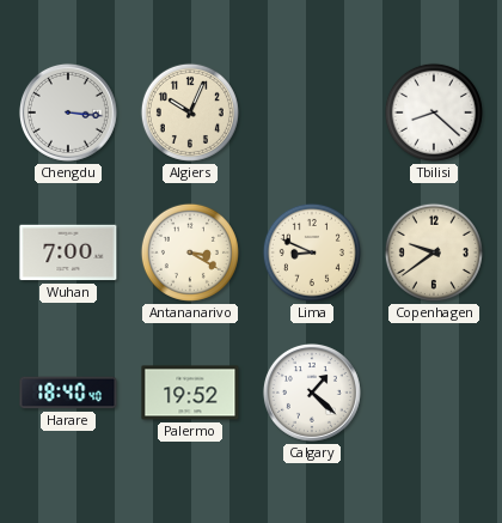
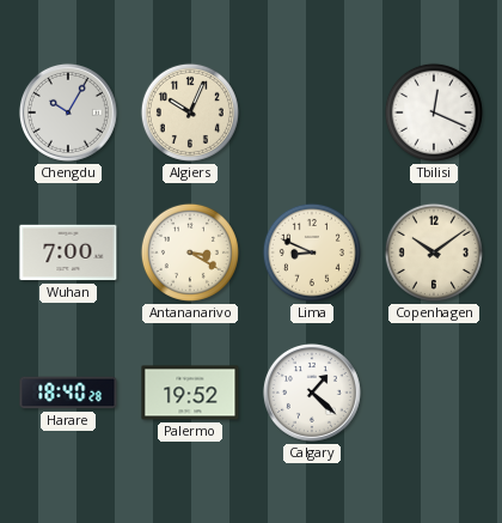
Chengdu: 3:16 -> 10:05
Tbilisi: 8:22 -> 12:19
Copenhagen: 9:39 -> 10:09
Harare: 18:40:40 -> 18:40:28
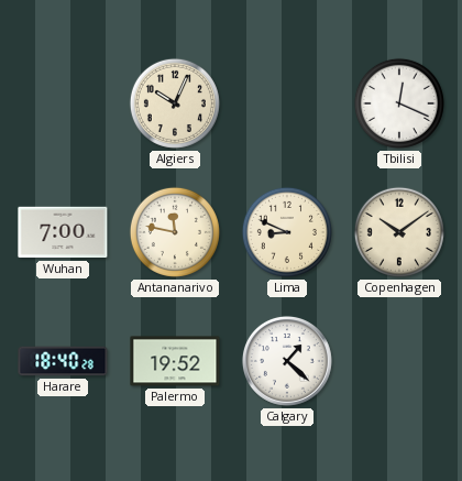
Chengdu: 10:05 -> none
Antananarivo: 3:20 -> 11:47
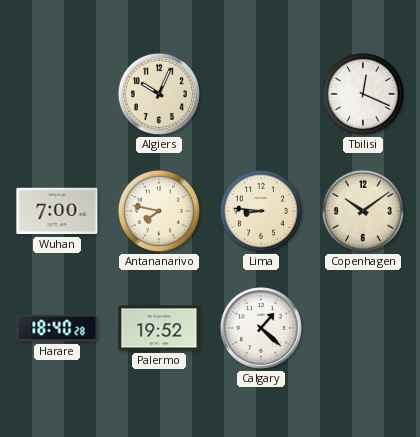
Antananarivo: 11:47 -> 7:47
Lima: 8:49 -> 8:46
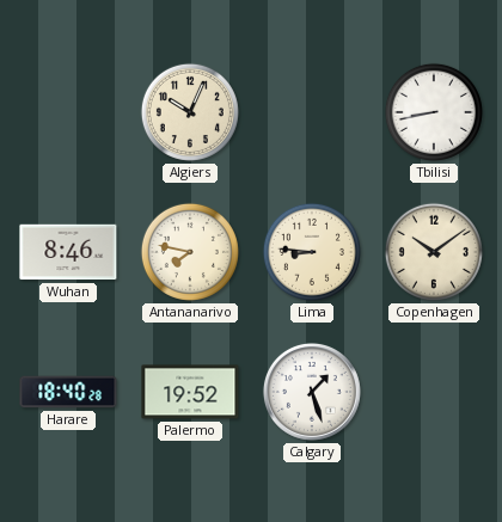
Tbilisi: 12:19 -> 8:43
Wuhan: 7:00 -> 8:46
Calgary: 1:22 -> 1:27
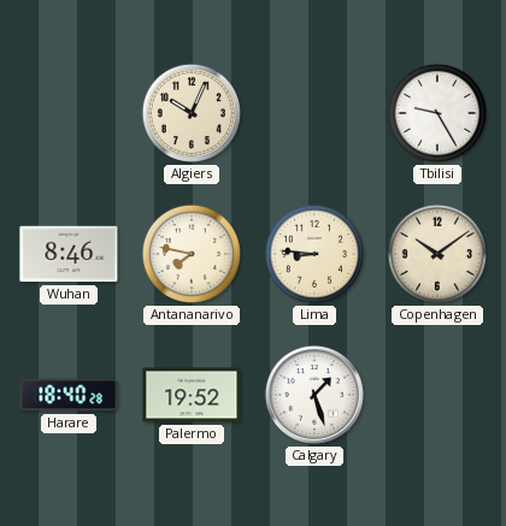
Tbilisi: 8:43 -> 9:25
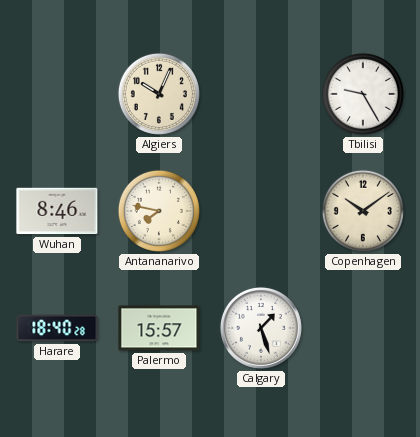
Lima: 8:46 -> none
Palermo: 19:52 -> 15:57
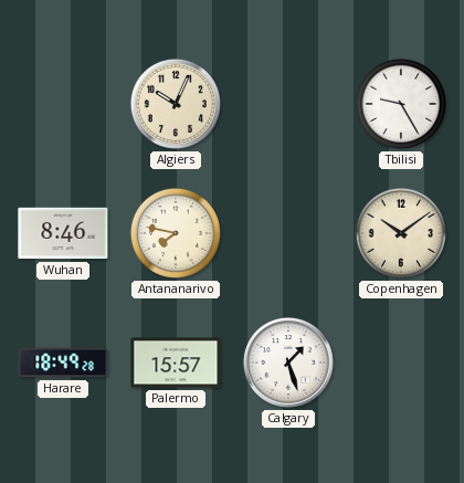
Harare: 18:40 -> 18:49
